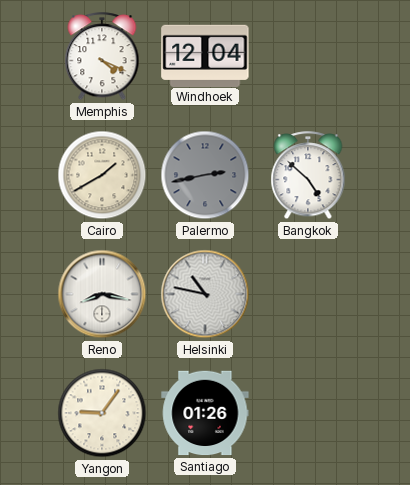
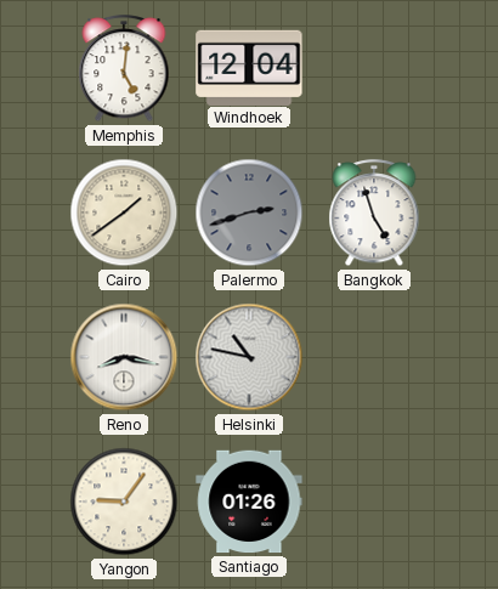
Memphis: 4:19 -> 5:01
Cairo: 1:40 -> 1:39
Palermo: 2:43 -> 2:42
Bangkok: 4:52 -> 4:57
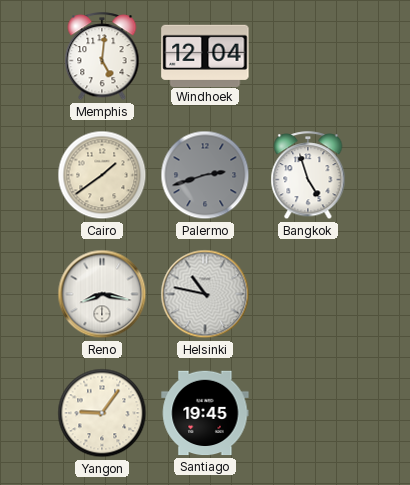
Santiago: 01:26 -> 19:45
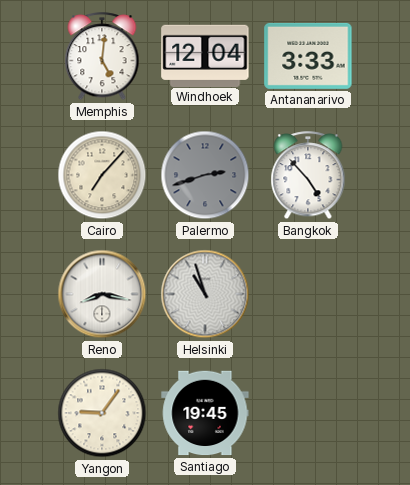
Antananarivo: none -> 3:33
Cairo: 1:39 -> 7:07
Bangkok: 4:57 -> 4:53
Helsinki: 10:47 -> 10:57
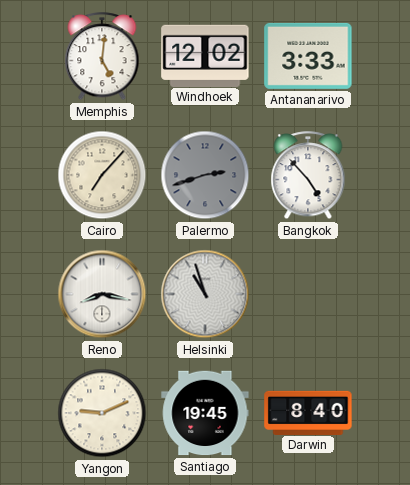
Windhoek: 12:04 -> 12:02
Yangon: 9:06 -> 9:11
Darwin: none -> 8:40
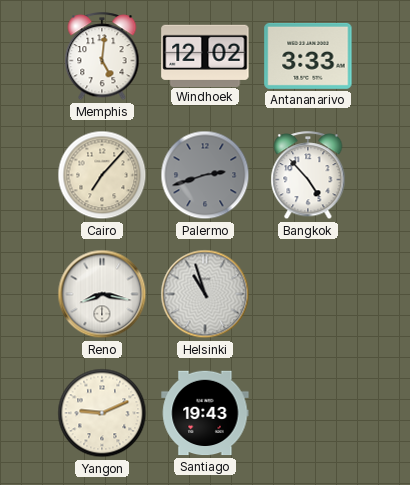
Santiago: 19:45 -> 19:43
Darwin: 8:40 -> none
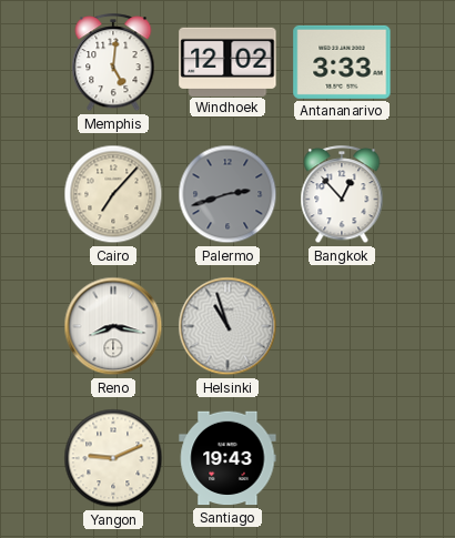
Bangkok: 4:53 -> 12:53
